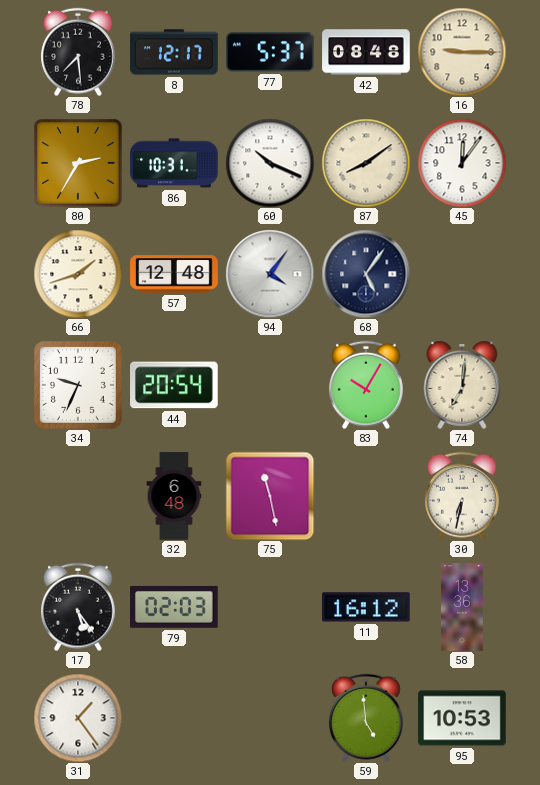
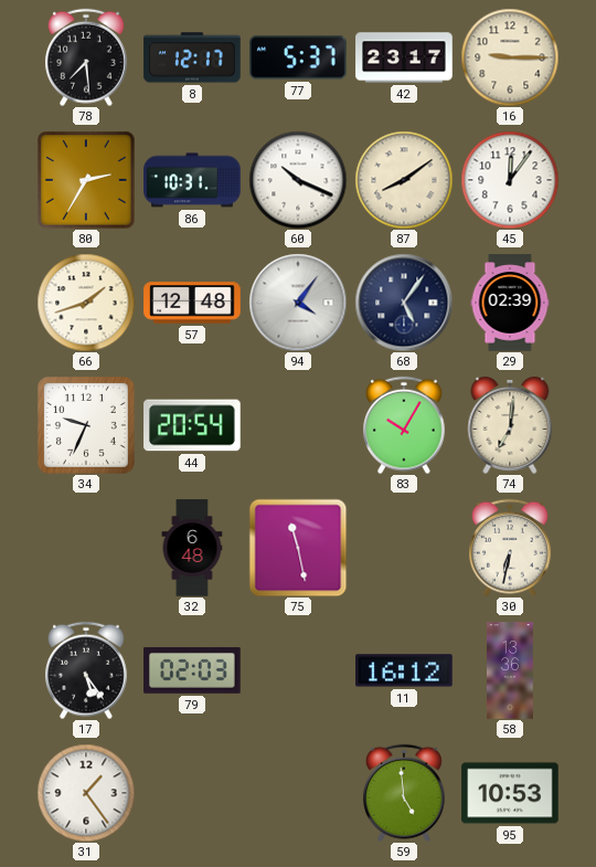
42: 08:48 -> 23:17
29: none -> 02:39
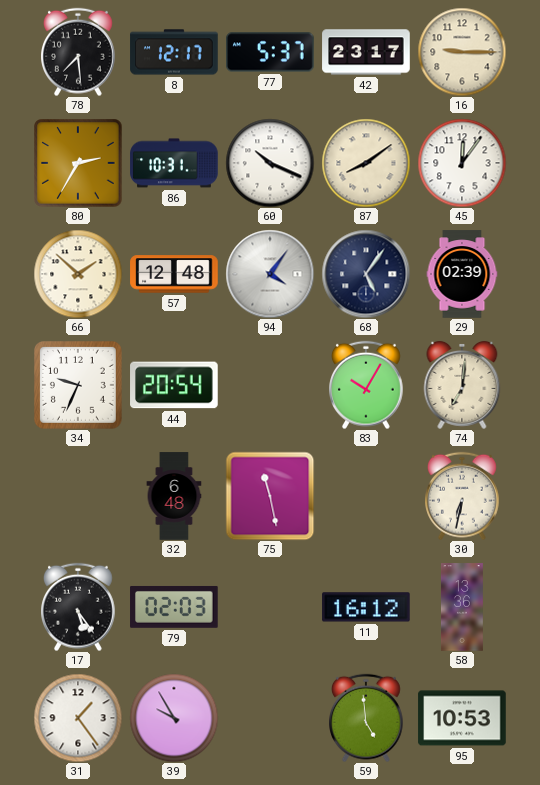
66: 1:42 -> 1:52
39: none -> 9:55
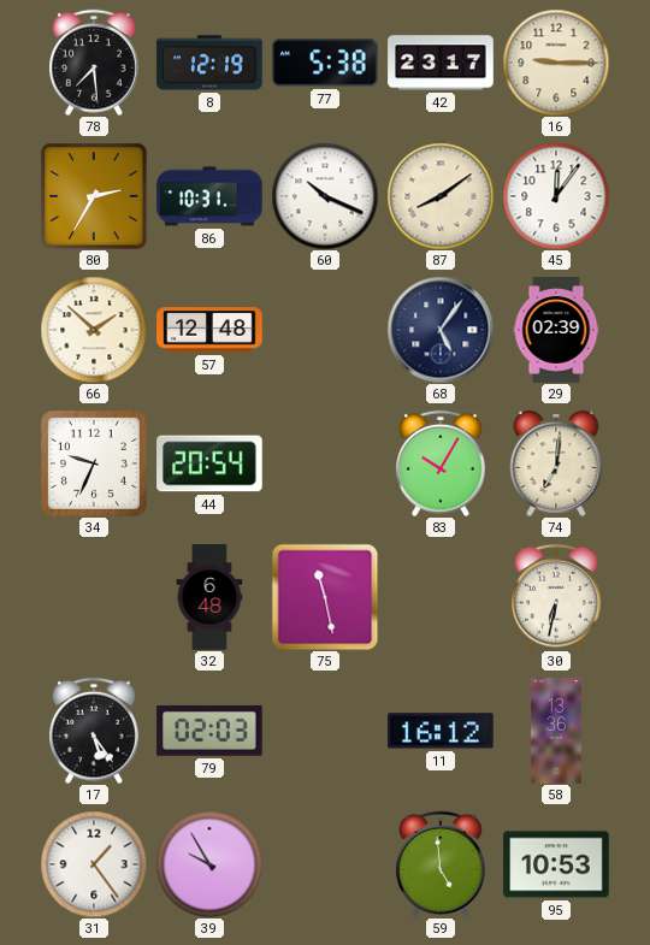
8: 12:17 -> 12:19
77: 5:37 -> 5:38
94: 4:06 -> none
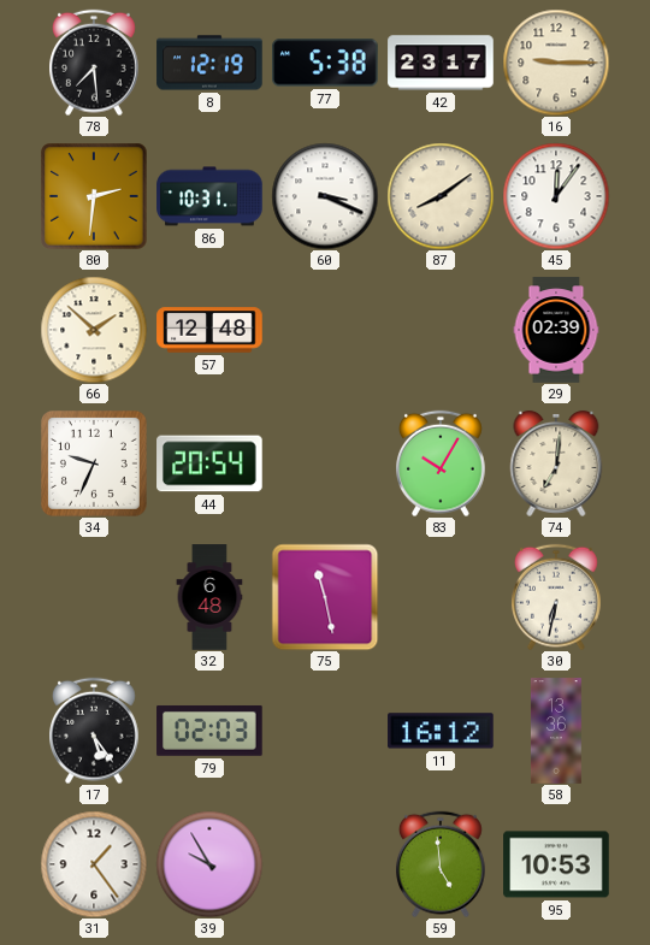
80: 2:35 -> 2:31
60: 10:19 -> 3:19
68: 5:06 -> none
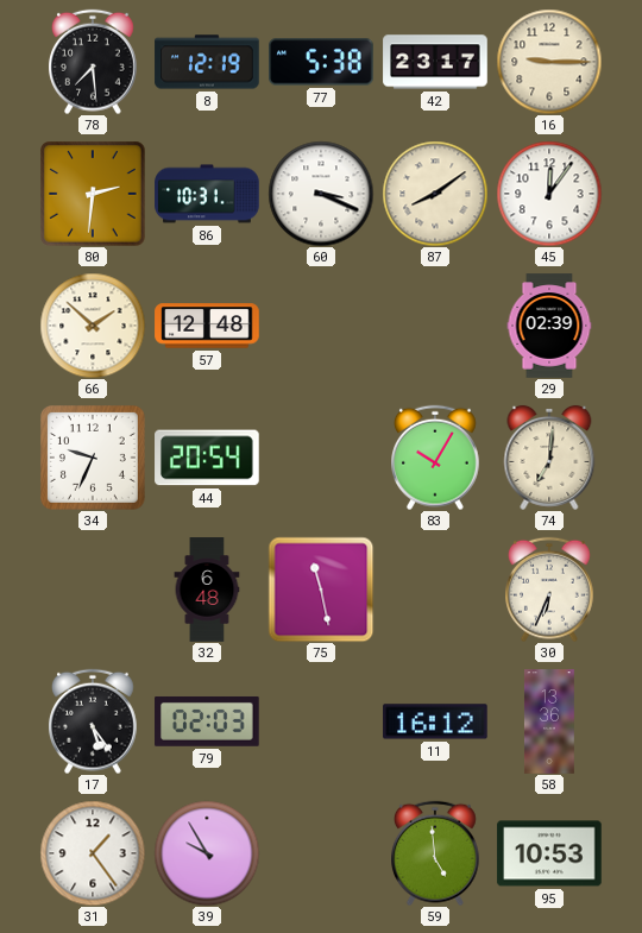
30: 6:32 -> 6:34
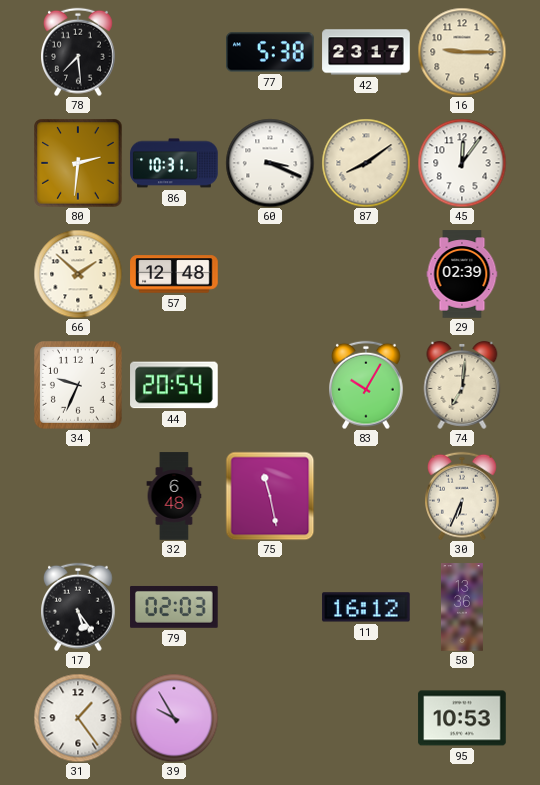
8: 12:19 -> none
59: 4:59 -> none
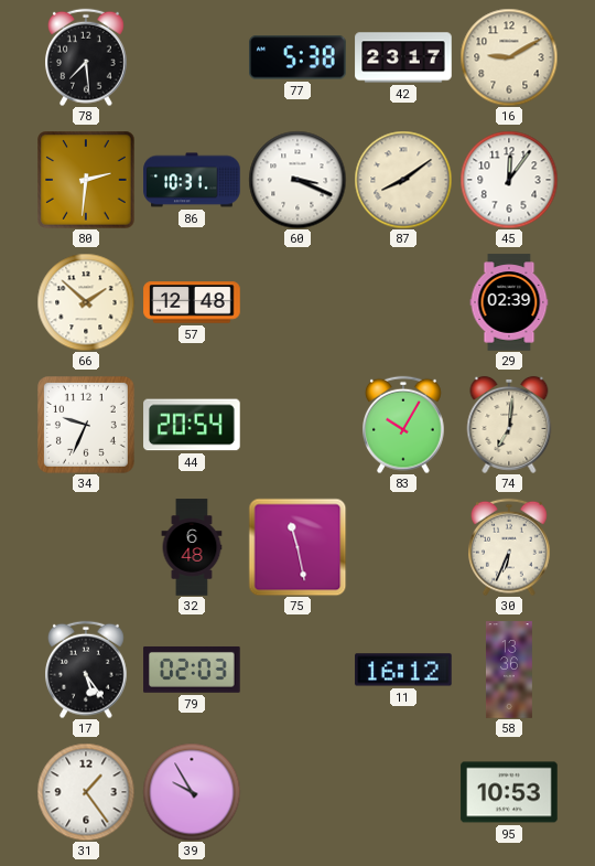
16: 9:15 -> 9:10
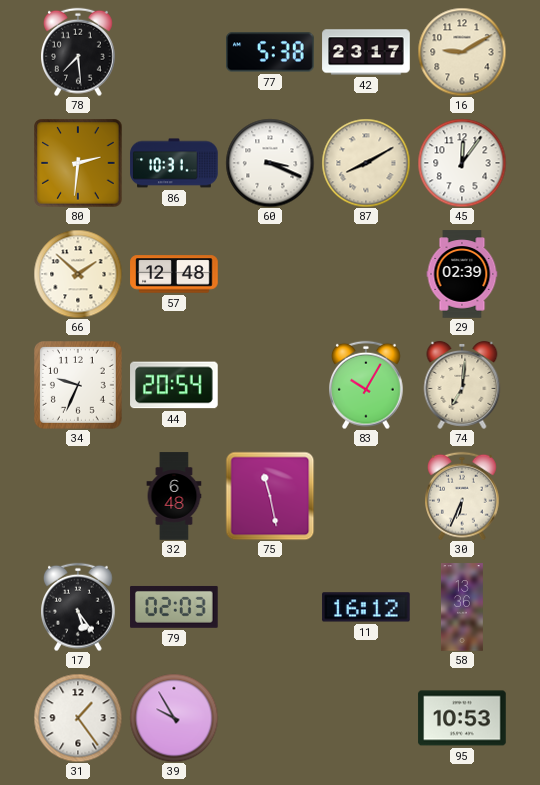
87: 8:09 -> 8:10
